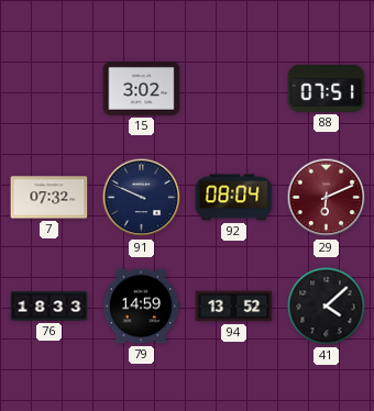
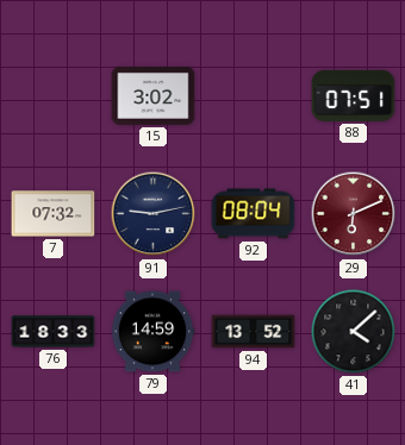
91: 9:49 -> 9:13
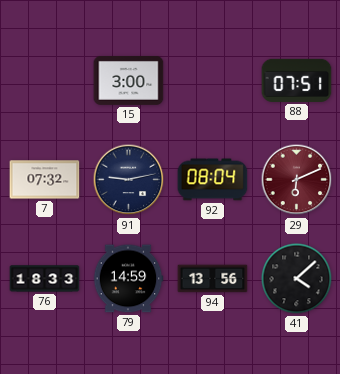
15: 3:02 -> 3:00
94: 13:52 -> 13:56
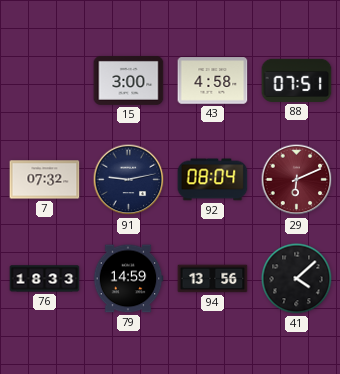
43: none -> 4:58
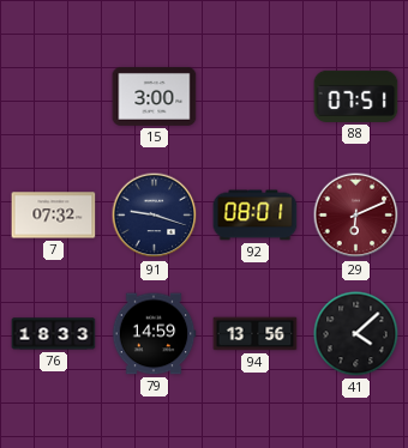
43: 4:58 -> none
91: 9:13 -> 9:18
92: 08:04 -> 08:01
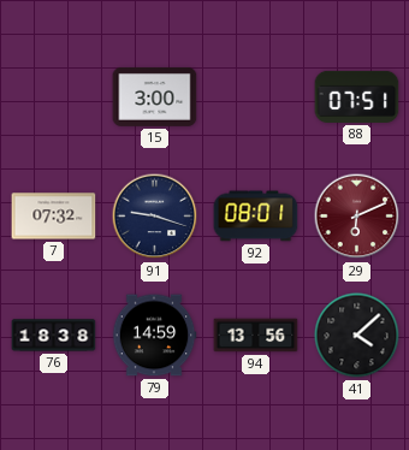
76: 18:33 -> 18:38
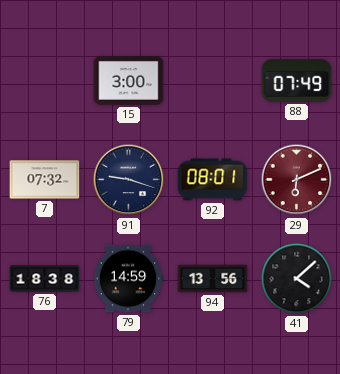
88: 07:51 -> 07:49
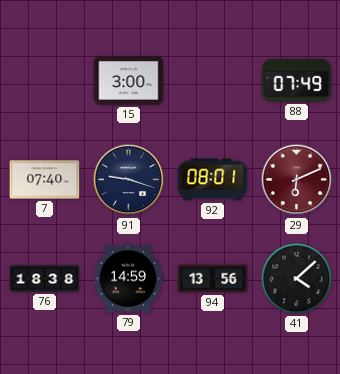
7: 07:32 -> 07:40
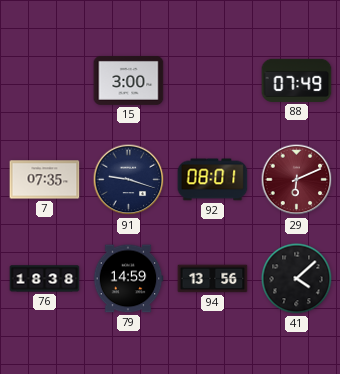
7: 07:40 -> 07:35
